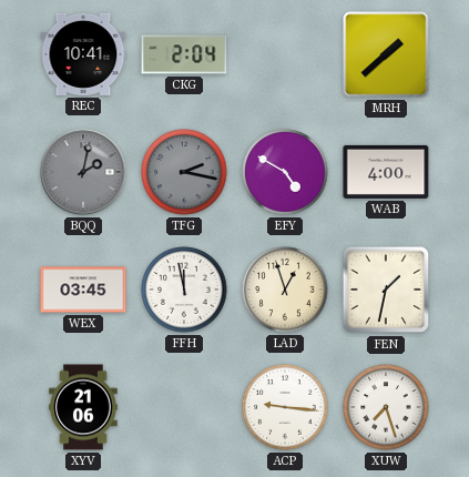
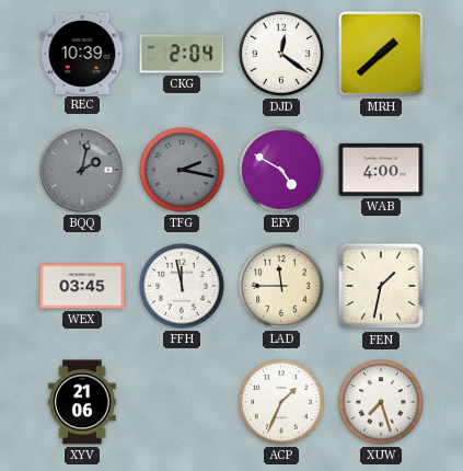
REC: 10:41 -> 10:39
DJD: none -> 12:21
LAD: 12:57 -> 11:45
ACP: 9:16 -> 1:34
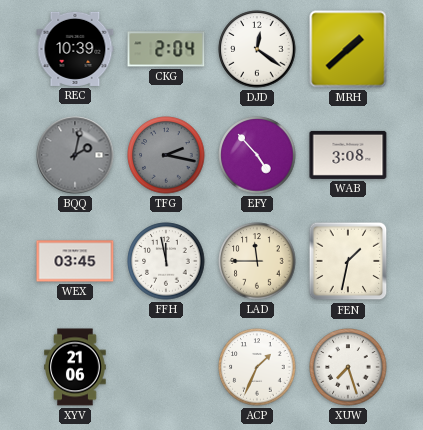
EFY: 4:50 -> 4:53
WAB: 4:00 -> 3:08
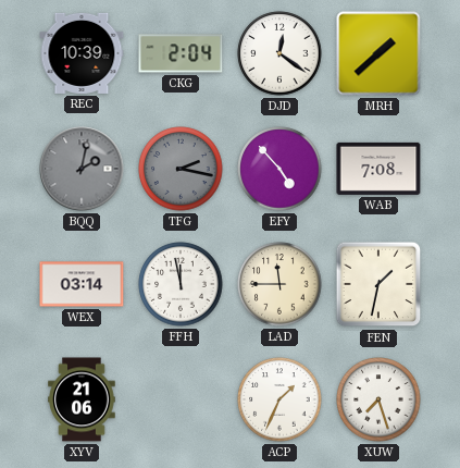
WAB: 3:08 -> 7:08
WEX: 03:45 -> 03:14
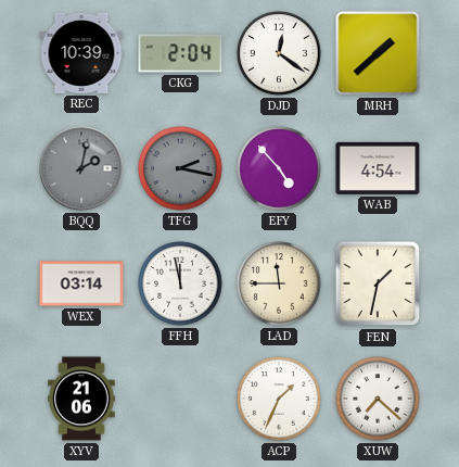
WAB: 7:08 -> 4:54
XUW: 7:27 -> 7:22
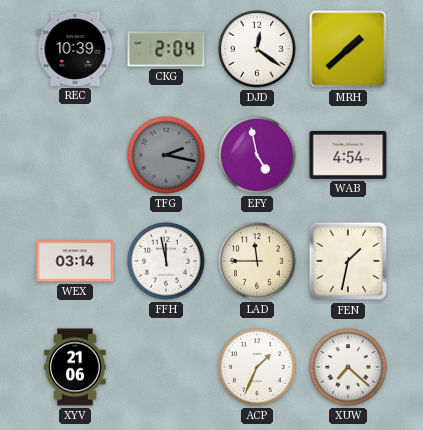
BQQ: 2:02 -> none
EFY: 4:53 -> 4:58
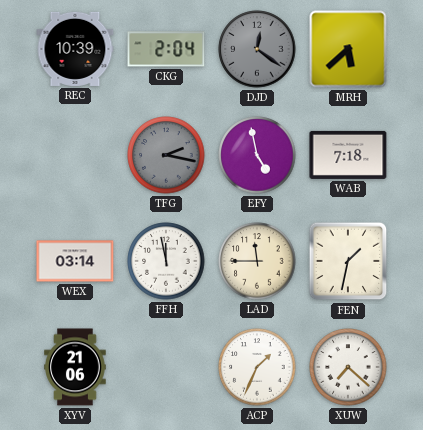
DJD dial: white -> grey
MRH: 1:38 -> 5:38
WAB: 4:54 -> 7:18
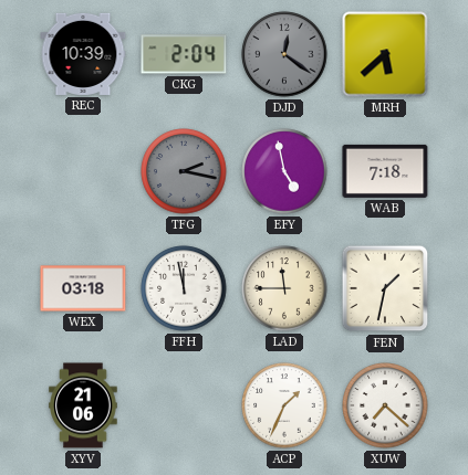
WEX: 03:14 -> 03:18
